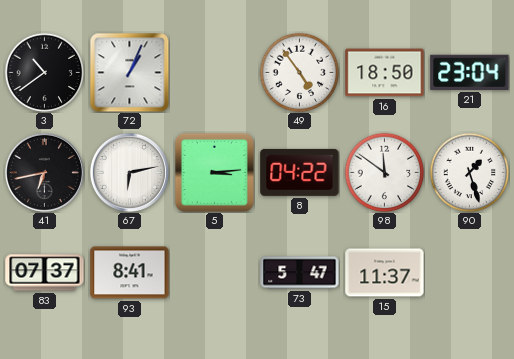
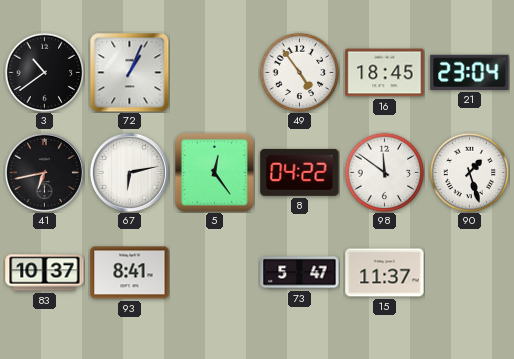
16: 18:50 -> 18:45
5: 3:14 -> 12:24
83: 07:37 -> 10:37
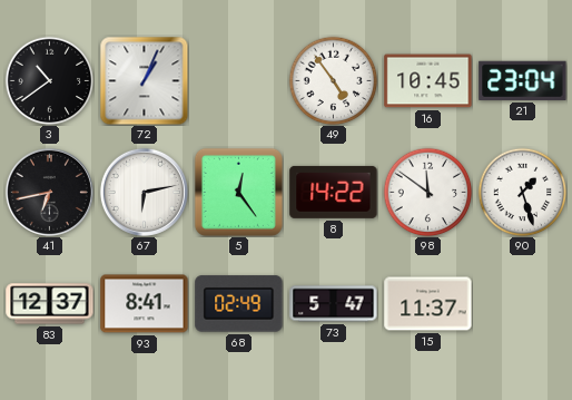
16: 18:45 -> 10:45
8: 04:22 -> 14:22
83: 10:37 -> 12:37
68: none -> 02:49
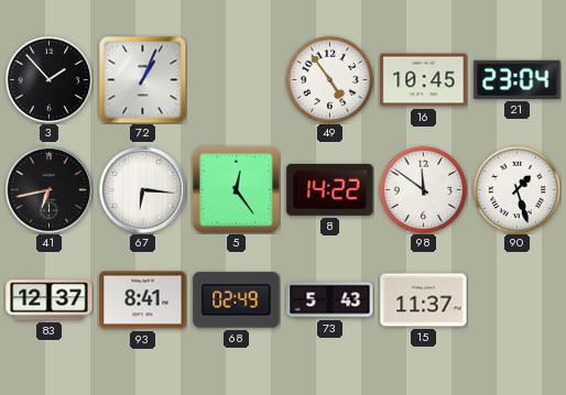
3: 10:39 -> 1:53
67: 6:13 -> 6:16
73: 5:47 -> 5:43
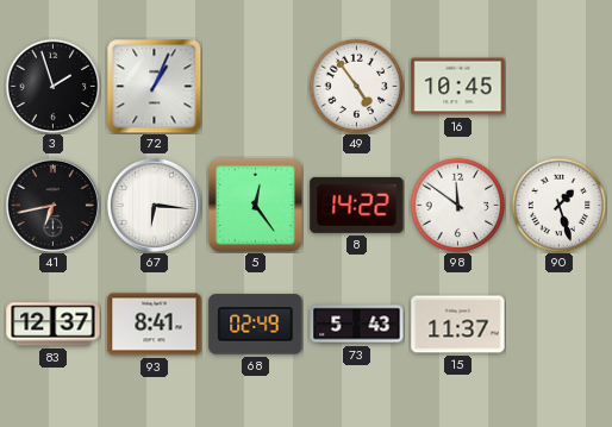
3: 1:53 -> 1:57
21: 23:04 -> none
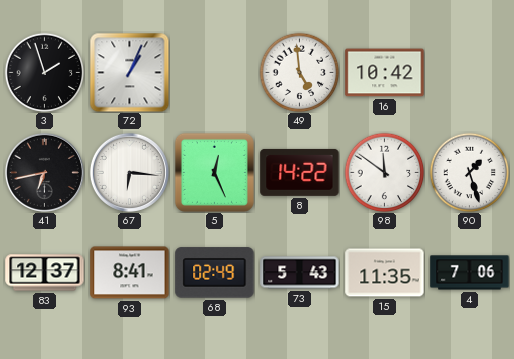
49: 4:54 -> 4:59
16: 10:45 -> 10:42
5: 12:24 -> 12:26
15: 11:37 -> 11:35
4: none -> 7:06
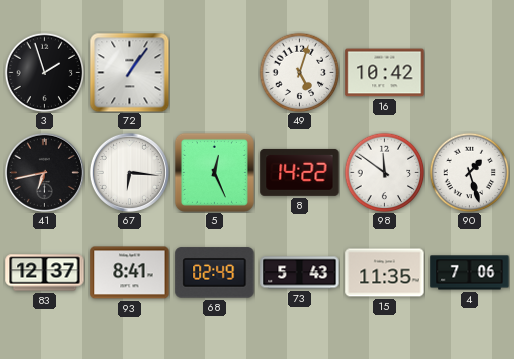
72: 1:04 -> 1:06
49: 4:59 -> 5:03
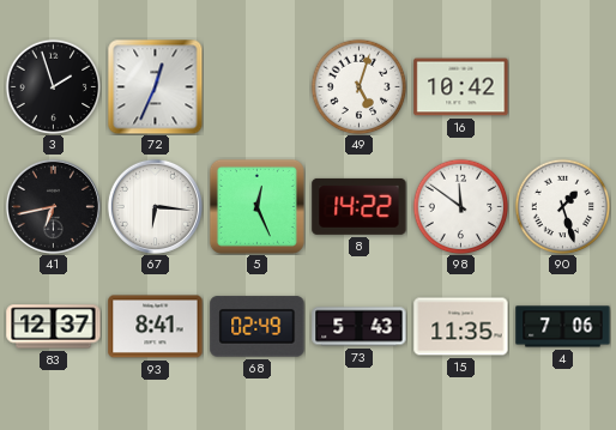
72: 1:06 -> 12:34
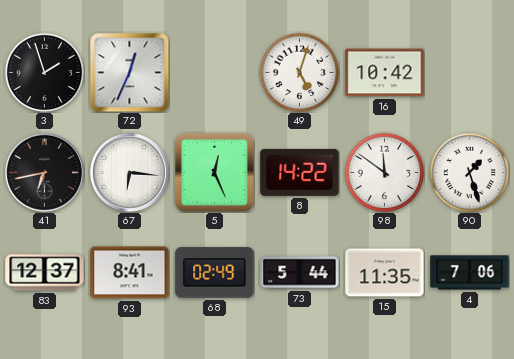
73: 5:43 -> 5:44
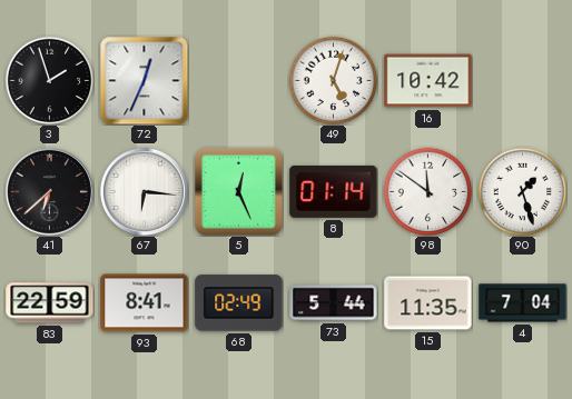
41: 6:43 -> 6:38
8: 14:22 -> 01:14
83: 12:37 -> 22:59
4: 7:06 -> 7:04
